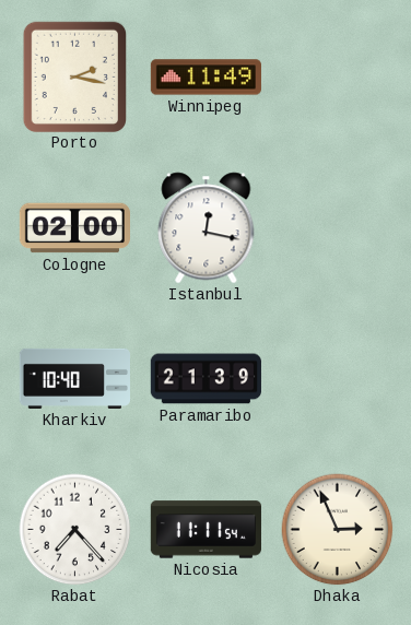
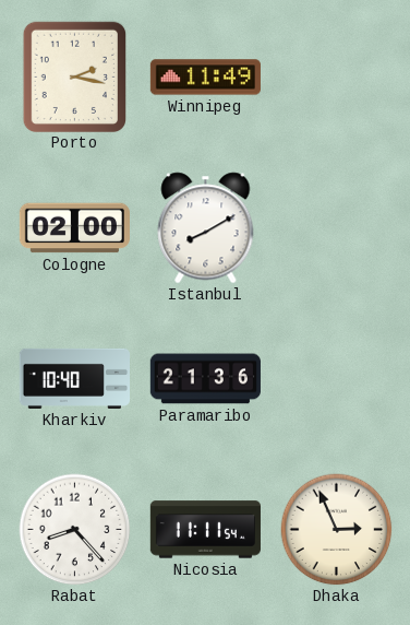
Istanbul: 12:17 -> 8:10
Paramaribo: 21:39 -> 21:36
Rabat: 7:23 -> 8:23
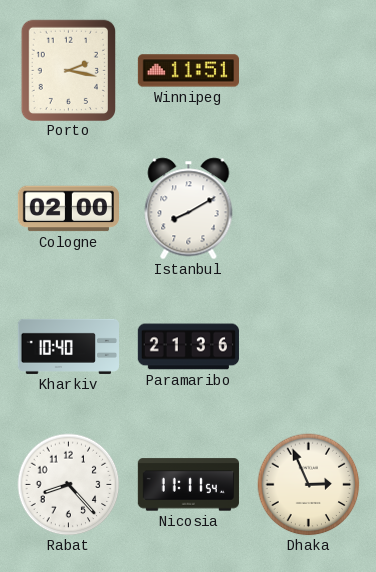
Winnipeg: 11:49 -> 11:51
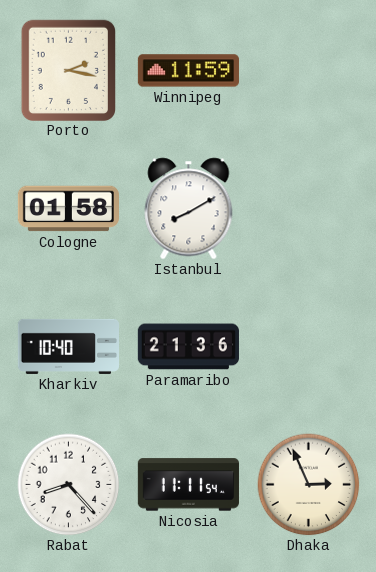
Winnipeg: 11:51 -> 11:59
Cologne: 02:00 -> 01:58
